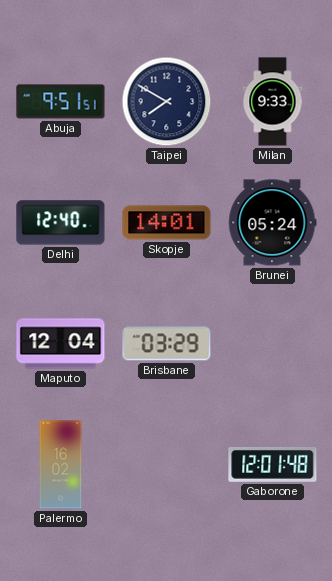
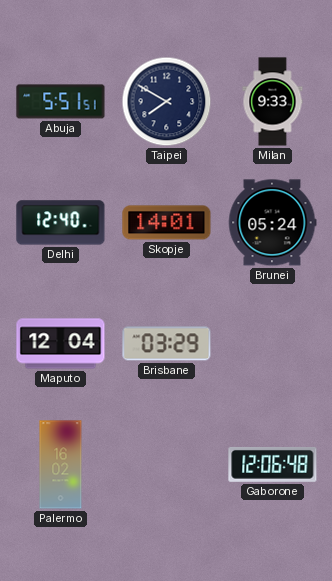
Abuja: 9:51 -> 5:51
Gaborone: 12:01 -> 12:06
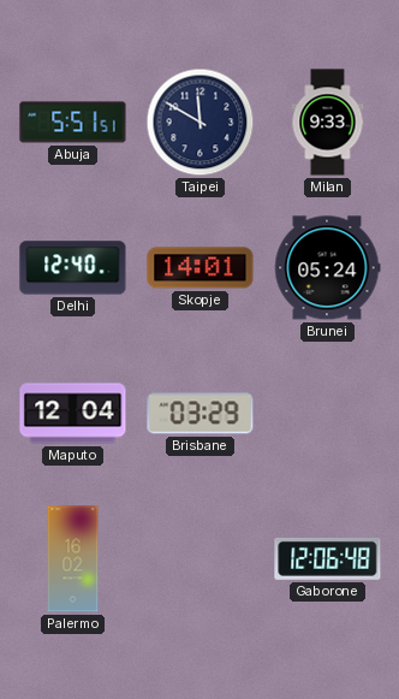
Taipei: 7:50 -> 11:50
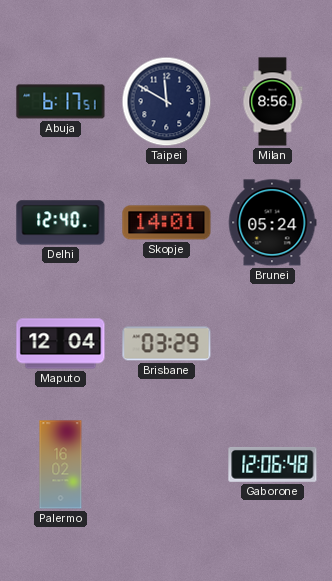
Abuja: 5:51 -> 6:17
Milan: 9:33 -> 8:56
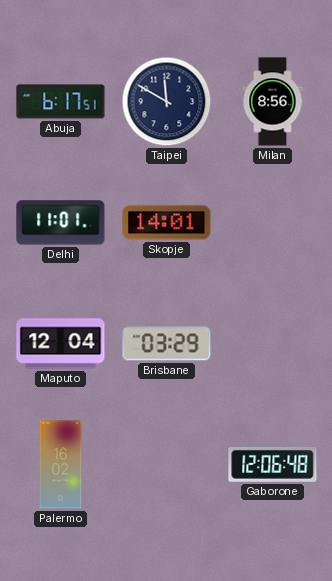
Delhi: 12:40 -> 11:01
Brunei: 05:24 -> none
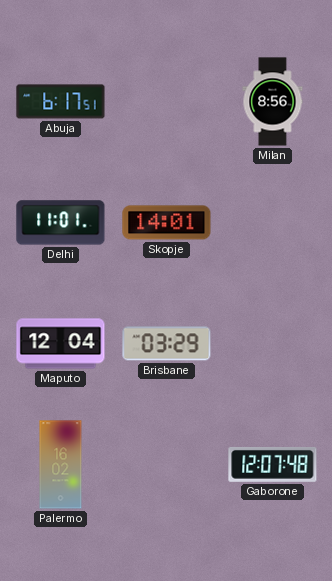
Taipei: 11:50 -> none
Gaborone: 12:06 -> 12:07
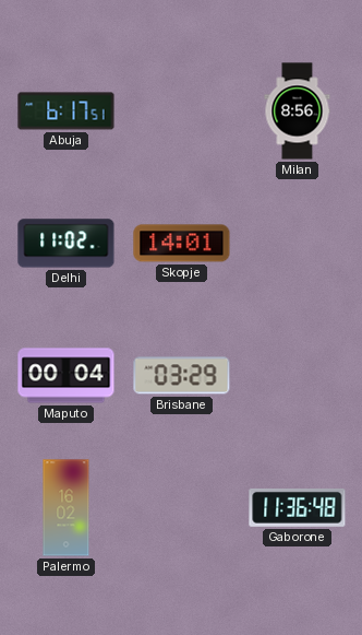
Delhi: 11:01 -> 11:02
Maputo: 12:04 -> 00:04
Gaborone: 12:07 -> 11:36
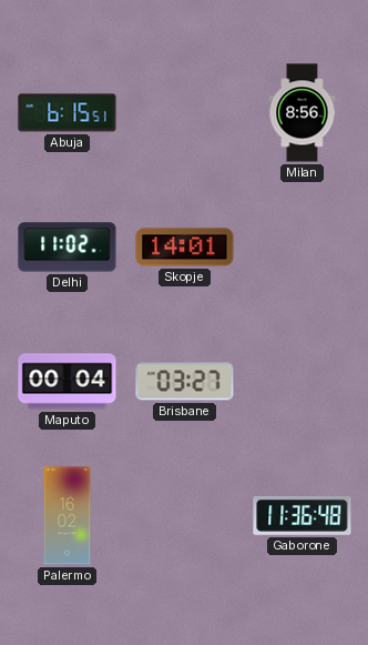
Abuja: 6:17 -> 6:15
Brisbane: 03:29 -> 03:27
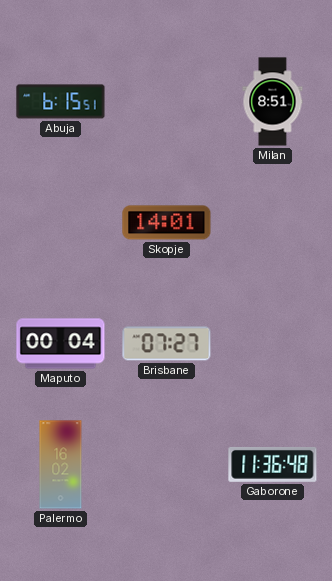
Milan: 8:56 -> 8:51
Delhi: 11:02 -> none
Brisbane: 03:27 -> 07:27
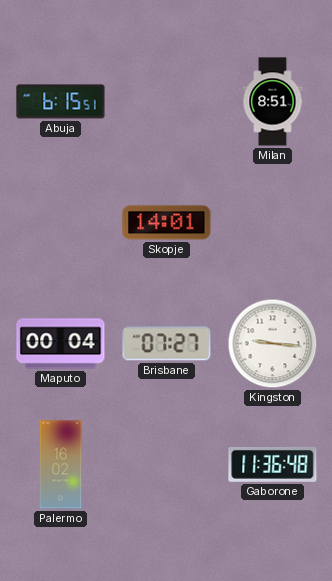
Kingston: none -> 9:16
